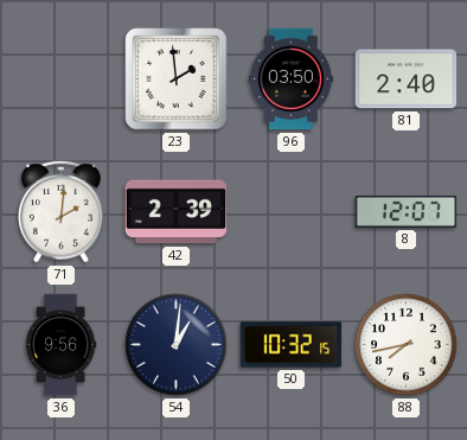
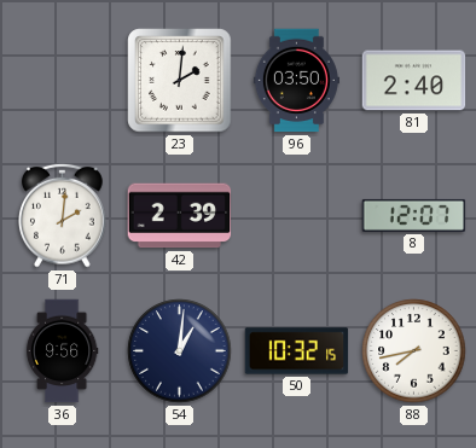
23: 1:59 -> 2:01
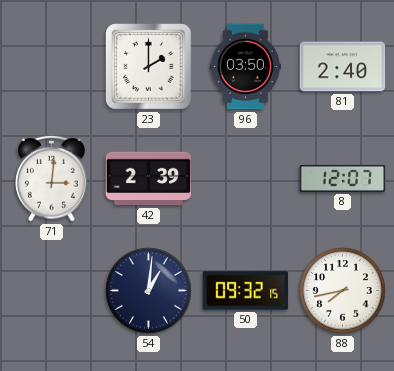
23: 2:01 -> 2:00
71: 2:01 -> 3:01
36: 9:56 -> none
50: 10:32 -> 09:32
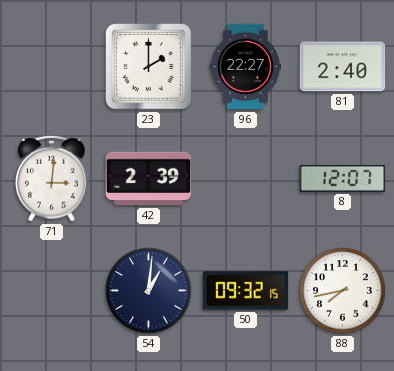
96: 03:50 -> 22:27
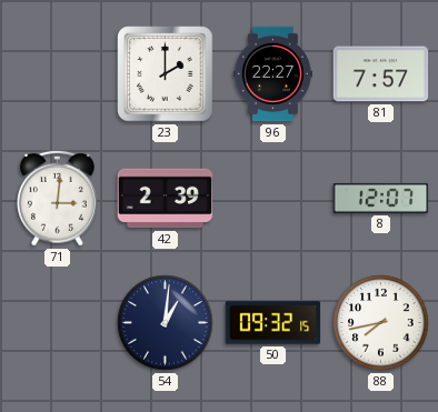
81: 2:40 -> 7:57
